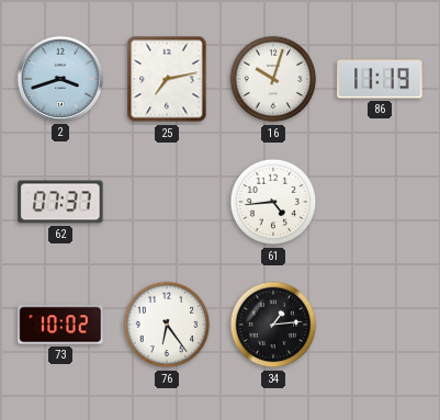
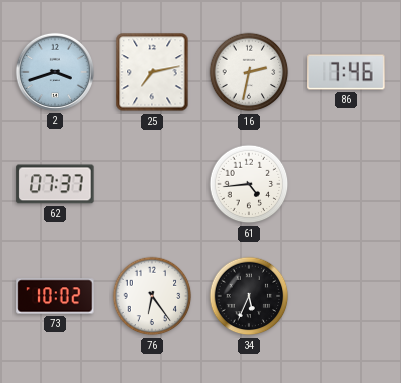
16: 10:03 -> 2:32
86: 11:19 -> 7:46
34: 1:14 -> 5:34
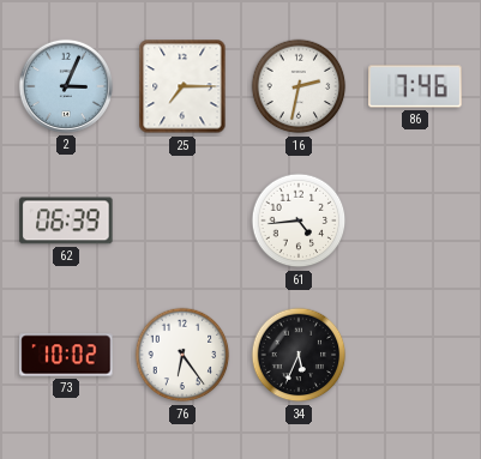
2: 3:42 -> 3:04
25: 7:13 -> 7:15
62: 07:37 -> 06:39
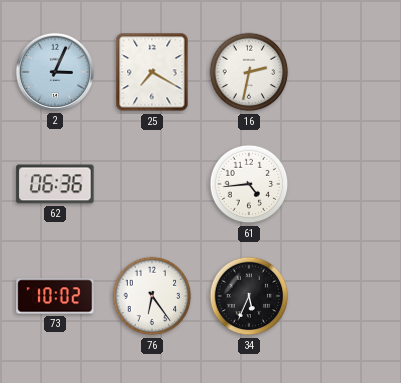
25: 7:15 -> 7:20
86: 7:46 -> none
62: 06:39 -> 06:36
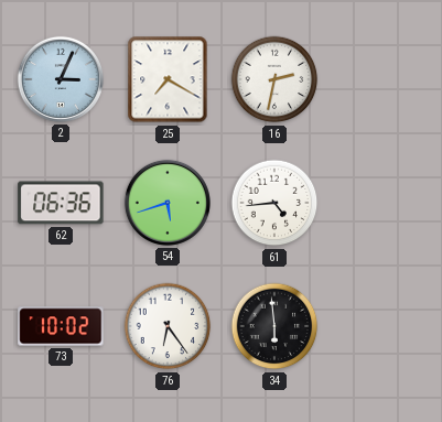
54: none -> 5:42
34: 5:34 -> 5:59
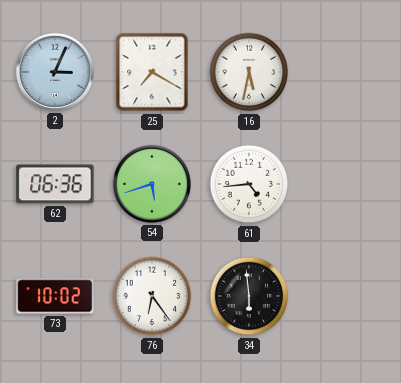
16: 2:32 -> 5:32
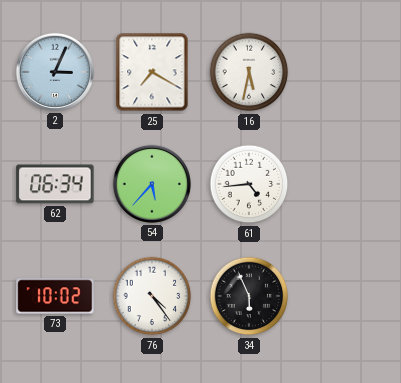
62: 06:36 -> 06:34
54: 5:42 -> 5:37
76: 6:24 -> 4:24
34: 5:59 -> 5:56
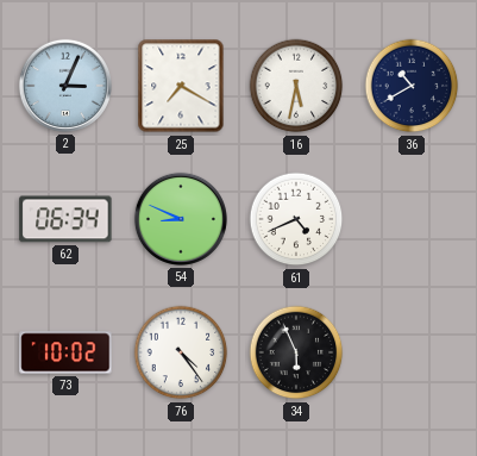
36: none -> 10:40
54: 5:37 -> 8:49
61: 4:44 -> 4:41
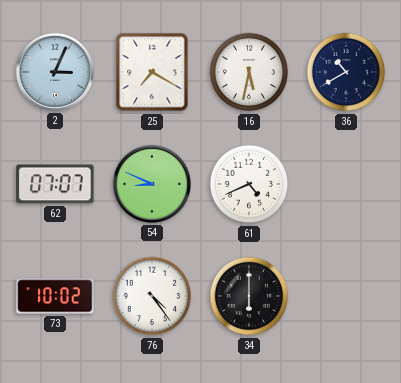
62: 06:34 -> 07:07
34: 5:56 -> 6:00
